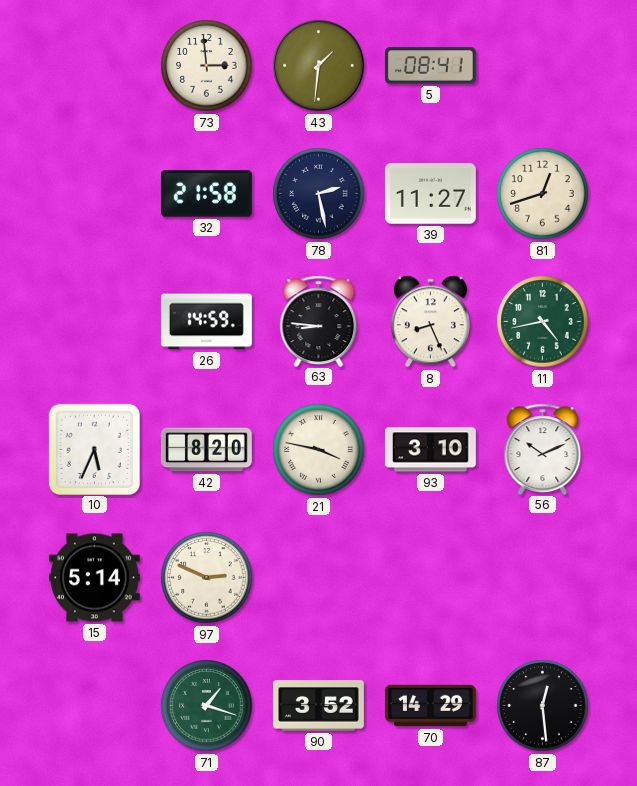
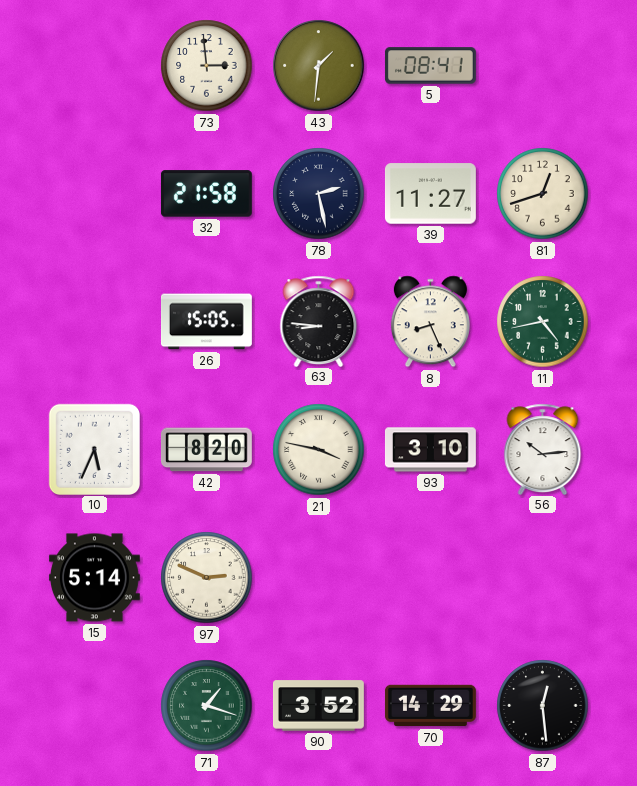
26: 14:59 -> 15:05
56: 10:11 -> 10:14
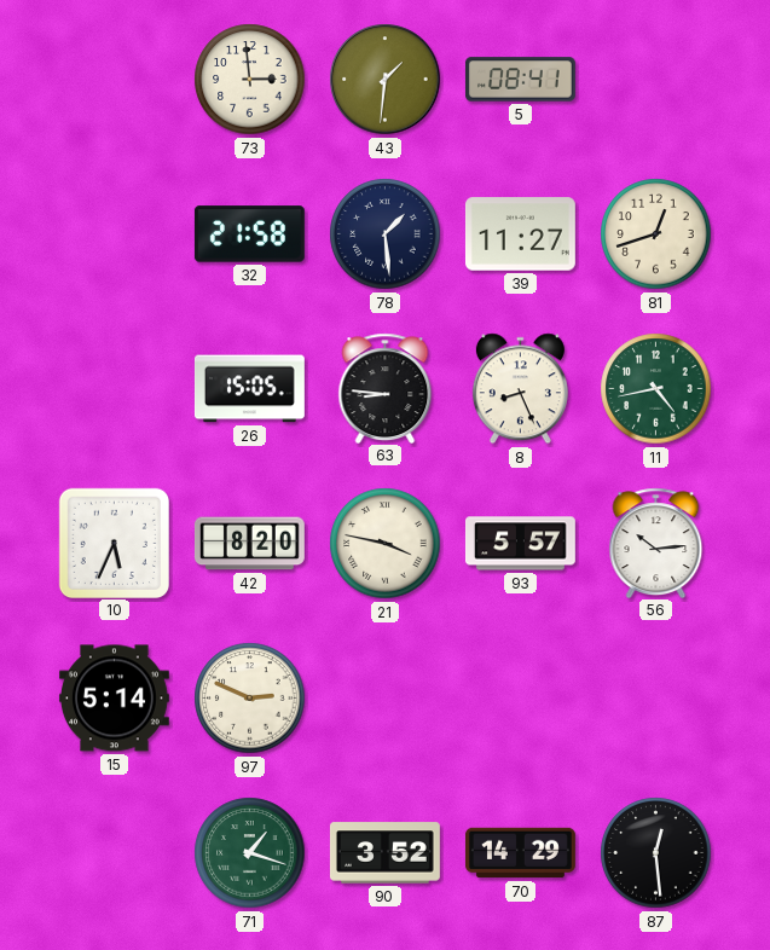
78: 2:28 -> 1:29
93: 3:10 -> 5:57
